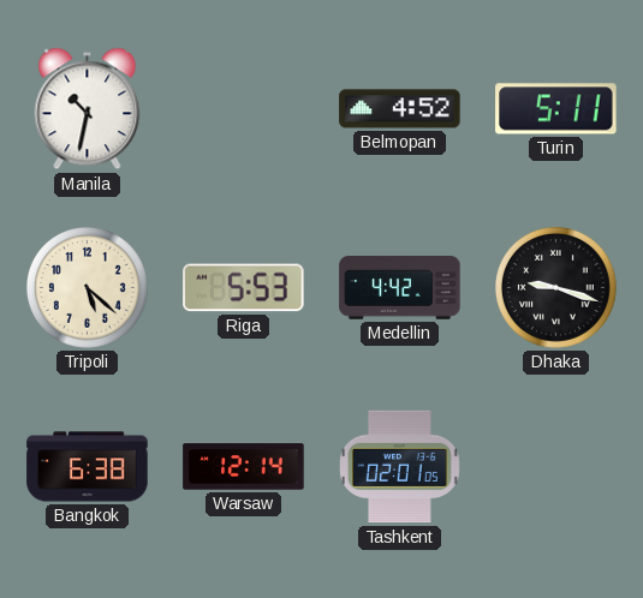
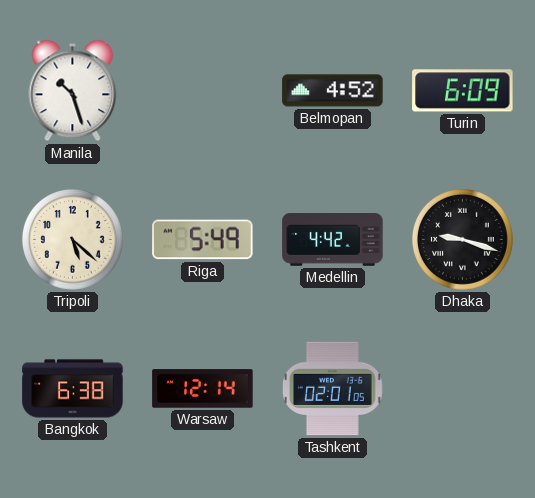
Manila: 10:32 -> 10:27
Turin: 5:11 -> 6:09
Riga: 5:53 -> 5:49
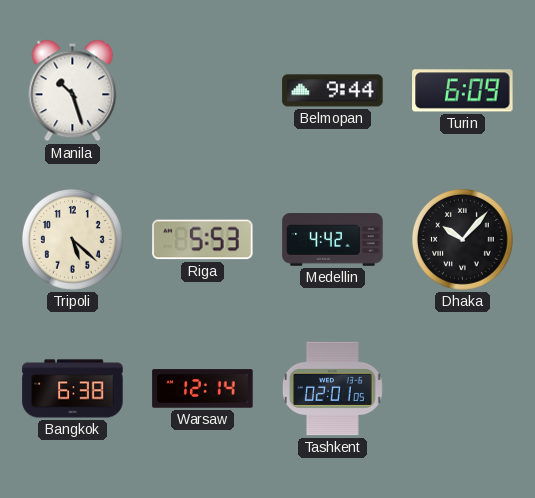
Belmopan: 4:52 -> 9:44
Riga: 5:49 -> 5:53
Dhaka: 9:18 -> 10:07
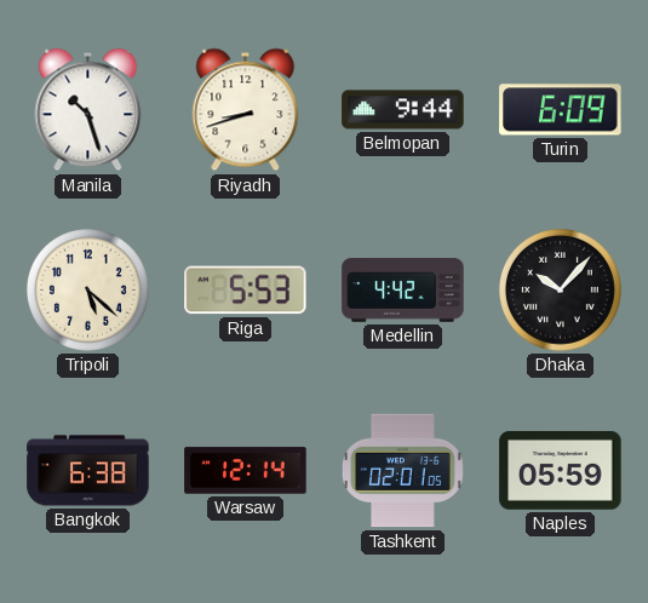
Riyadh: none -> 8:42
Naples: none -> 05:59
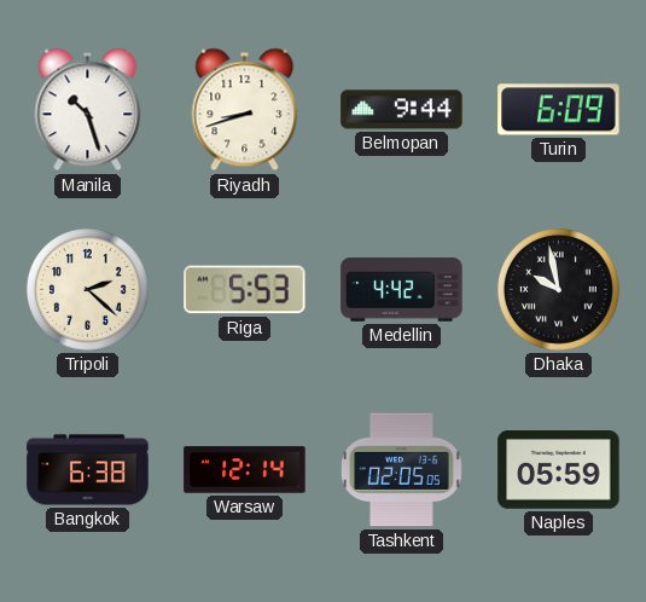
Tripoli: 5:22 -> 2:22
Dhaka: 10:07 -> 9:58
Tashkent: 02:01 -> 02:05
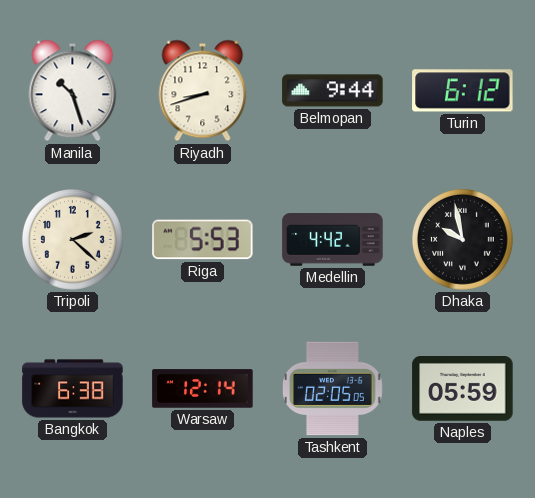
Turin: 6:09 -> 6:12
